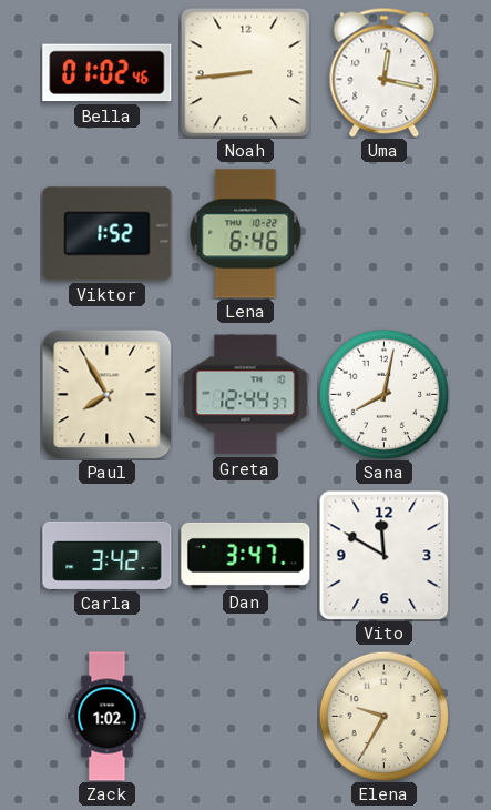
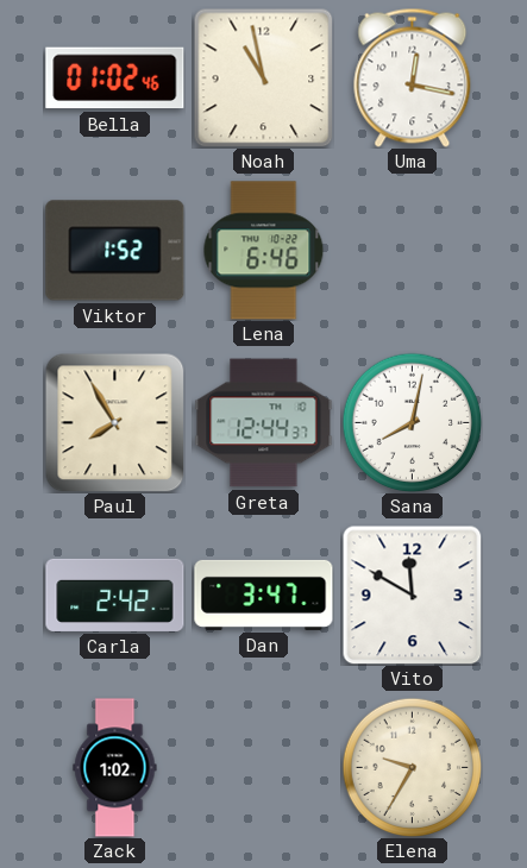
Noah: 8:44 -> 10:58
Carla: 3:42 -> 2:42
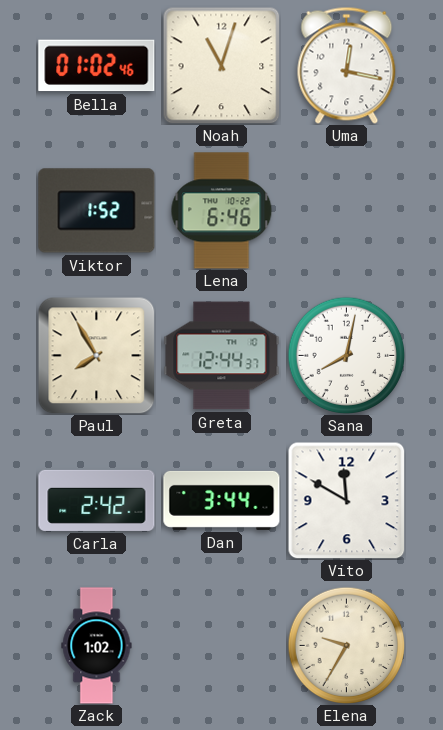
Noah: 10:58 -> 11:03
Dan: 3:47 -> 3:44
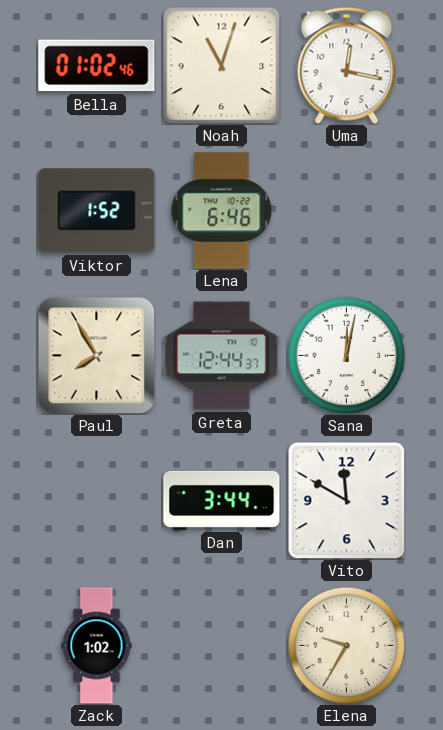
Sana: 8:02 -> 12:02
Carla: 2:42 -> none
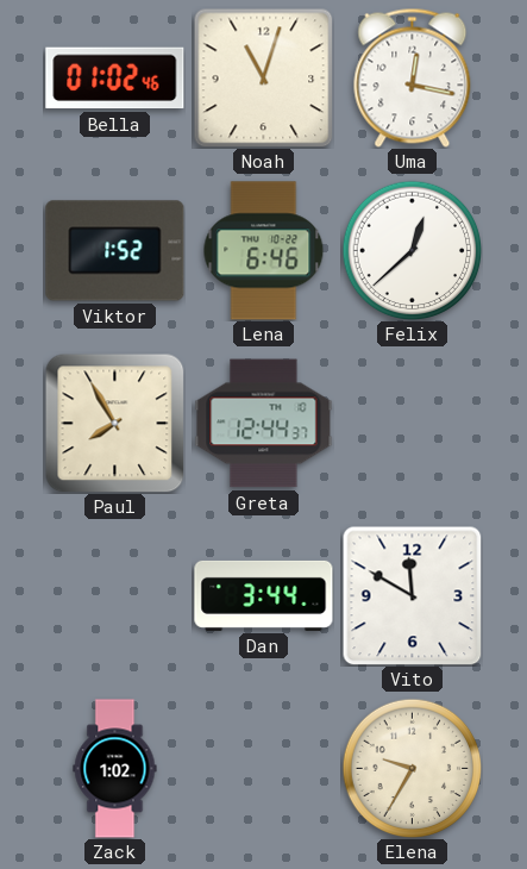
Felix: none -> 12:38
Sana: 12:02 -> none
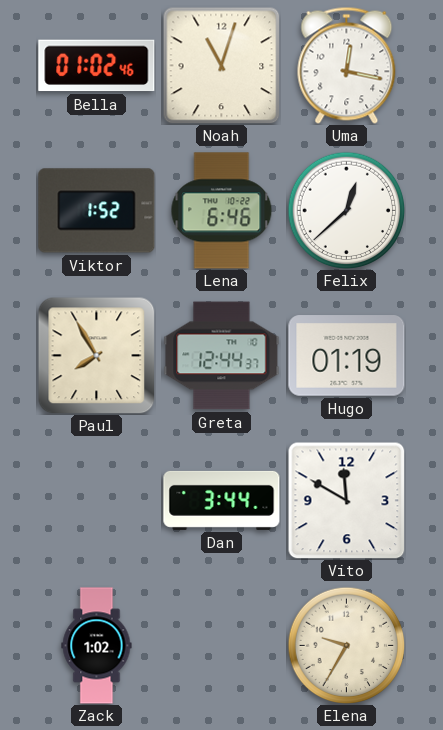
Hugo: none -> 01:19
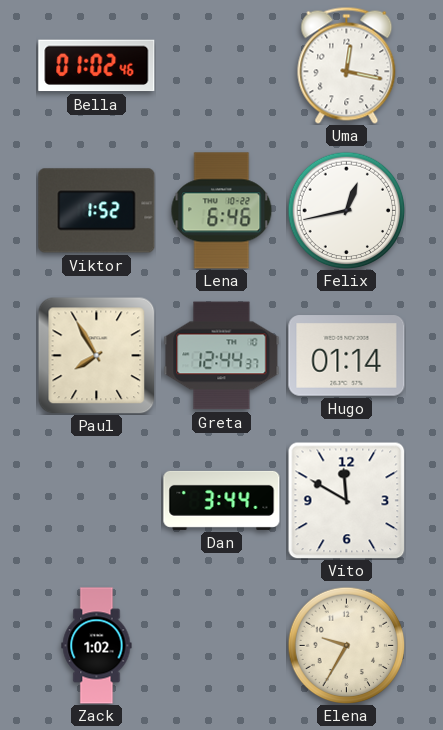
Noah: 11:03 -> none
Felix: 12:38 -> 12:43
Hugo: 01:19 -> 01:14
